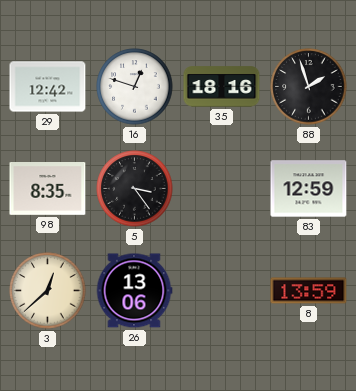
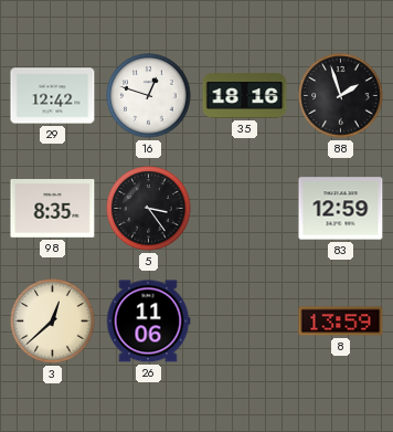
26: 13:06 -> 11:06
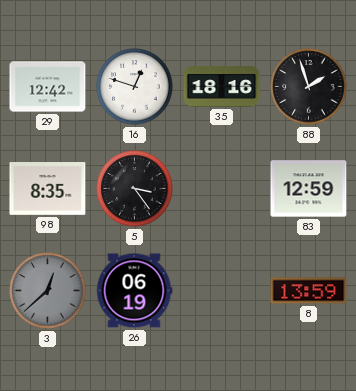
3 dial: cream -> grey
26: 11:06 -> 06:19
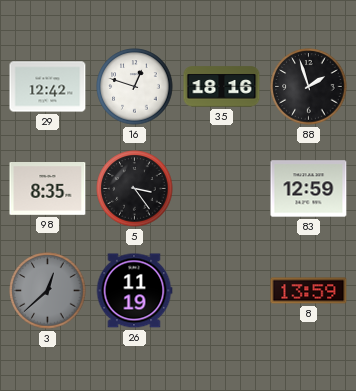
26: 06:19 -> 11:19
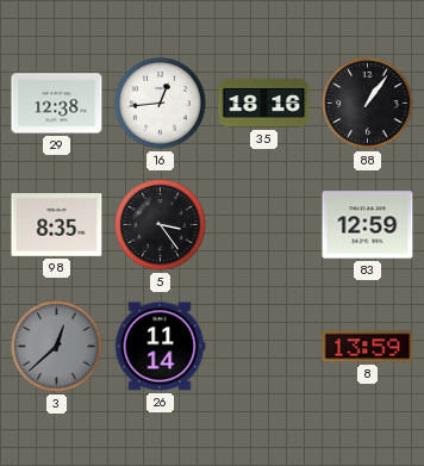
29: 12:42 -> 12:38
16: 12:48 -> 12:44
88: 1:57 -> 1:06
26: 11:19 -> 11:14
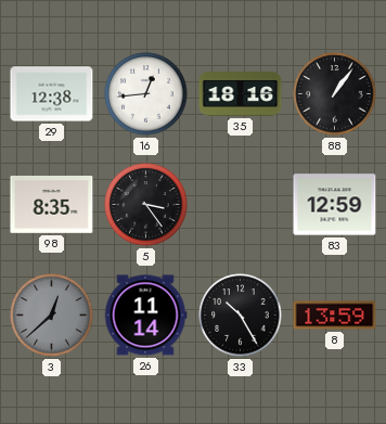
33: none -> 10:25
